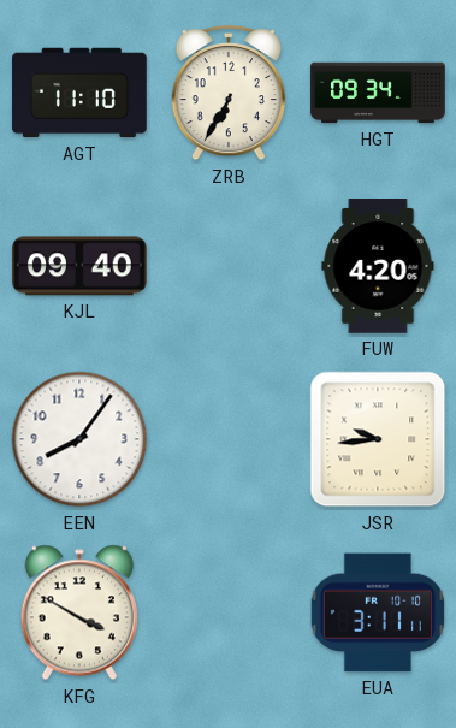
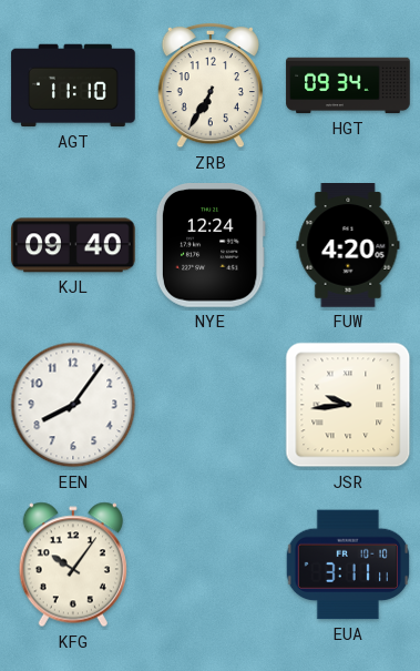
NYE: none -> 12:24
KFG: 3:50 -> 10:06
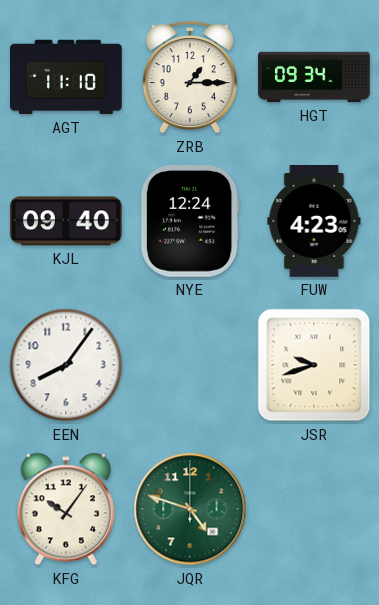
ZRB: 6:35 -> 1:15
FUW: 4:20 -> 4:23
JSR: 9:44 -> 9:42
JQR: none -> 4:48
EUA: 3:11 -> none
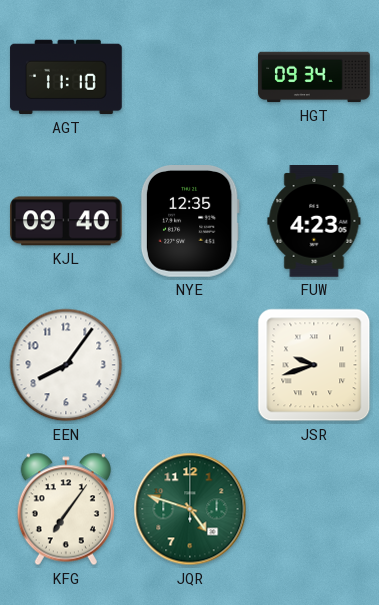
ZRB: 1:15 -> none
NYE: 12:24 -> 12:35
KFG: 10:06 -> 7:06
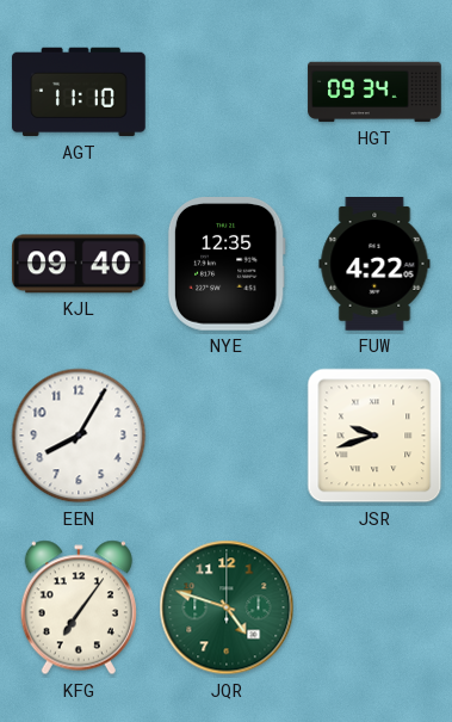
FUW: 4:23 -> 4:22
EEN: 8:06 -> 8:05
